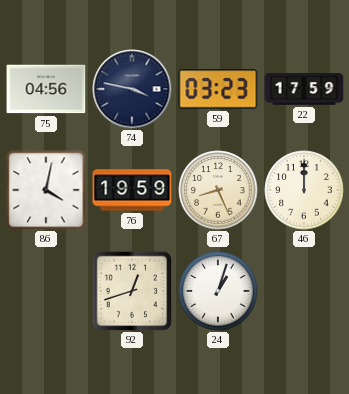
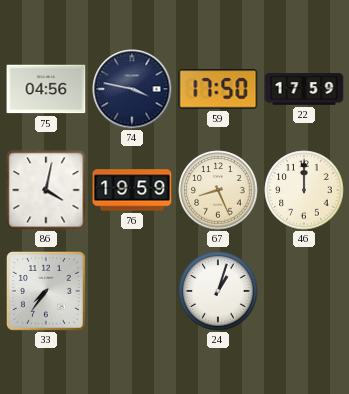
59: 03:23 -> 17:50
33: none -> 7:36
92: 12:42 -> none
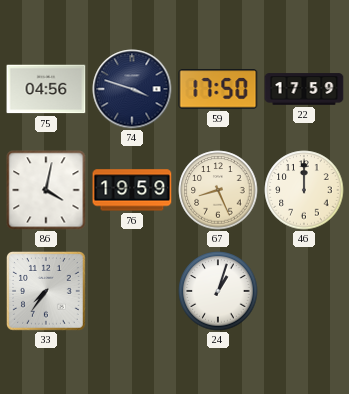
74: 3:47 -> 3:48
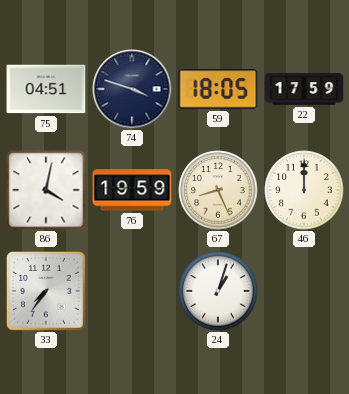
75: 04:56 -> 04:51
59: 17:50 -> 18:05
